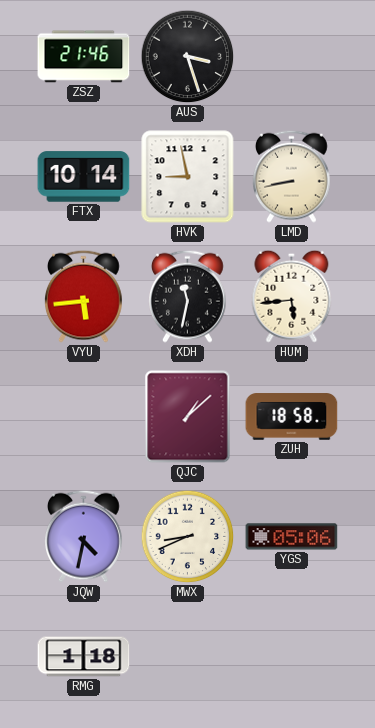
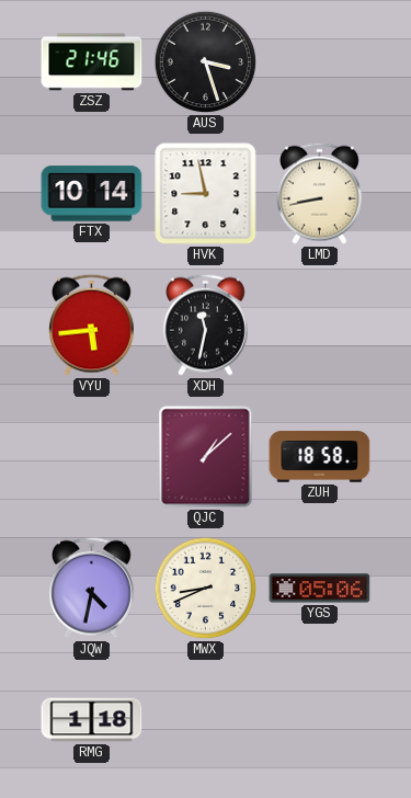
HUM: 5:44 -> none
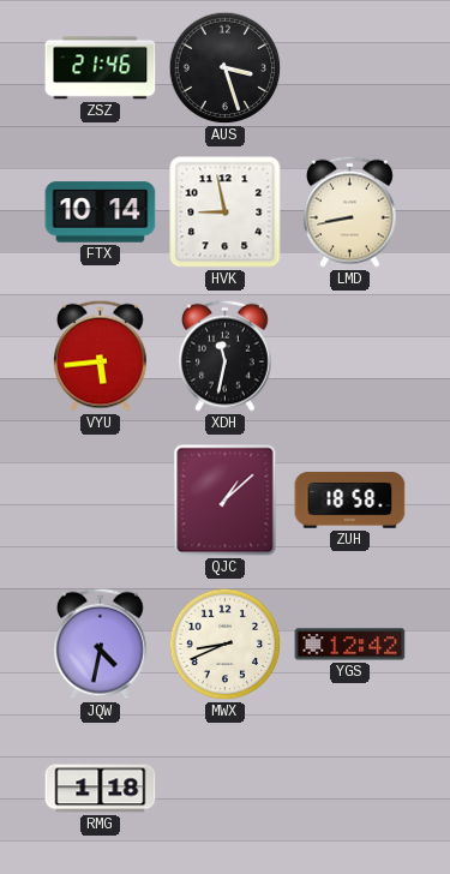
YGS: 05:06 -> 12:42
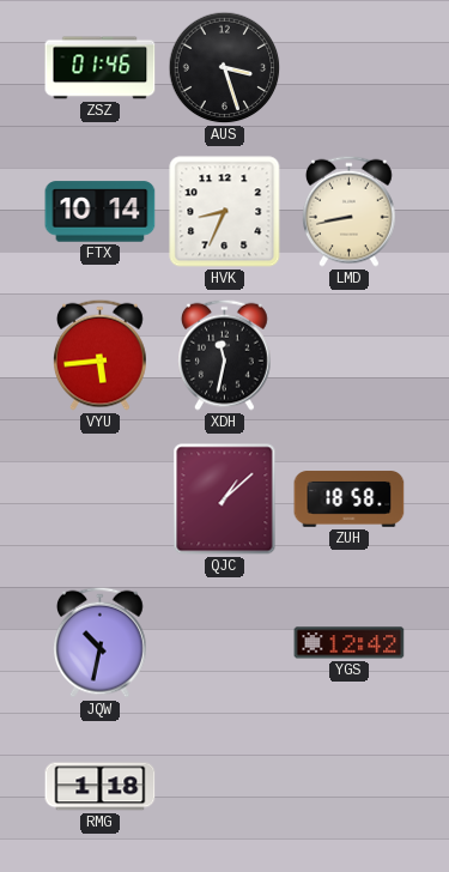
ZSZ: 21:46 -> 01:46
HVK: 8:58 -> 8:34
JQW: 4:32 -> 10:32
MWX: 8:41 -> none
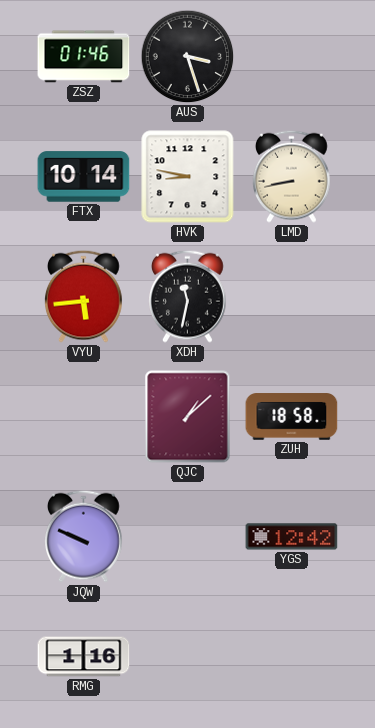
HVK: 8:34 -> 8:47
JQW: 10:32 -> 9:49
RMG: 1:18 -> 1:16
